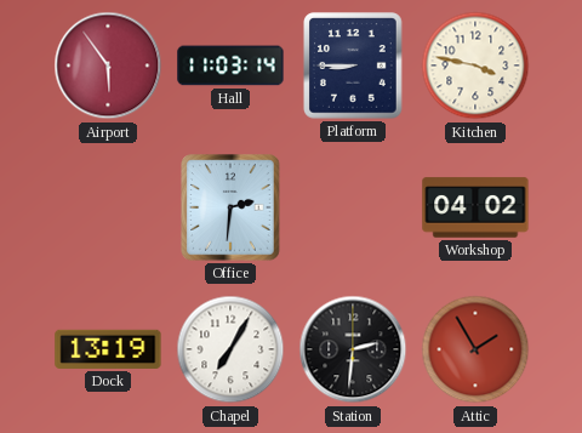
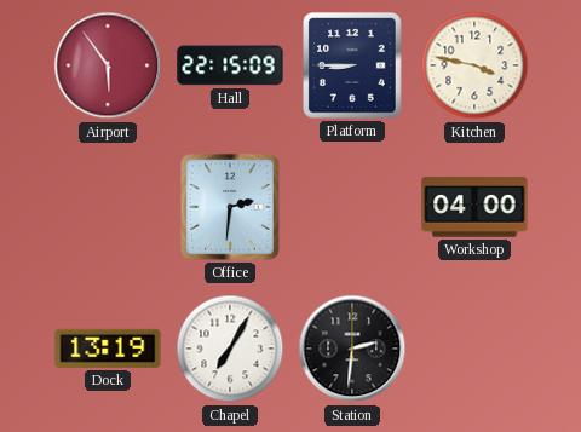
Hall: 11:03 -> 22:15
Workshop: 04:02 -> 04:00
Attic: 1:55 -> none
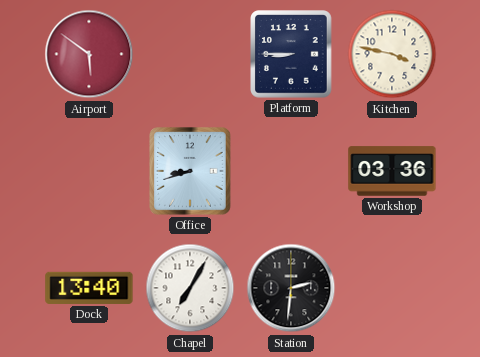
Airport: 5:54 -> 5:51
Hall: 22:15 -> none
Office: 2:31 -> 8:42
Workshop: 04:00 -> 03:36
Dock: 13:19 -> 13:40
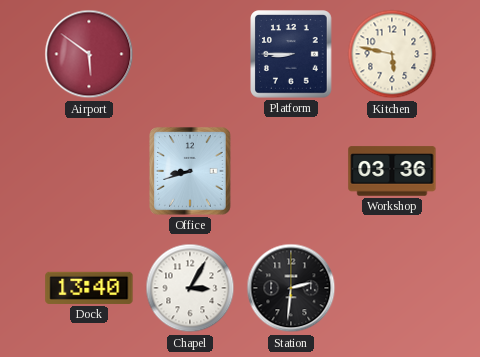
Kitchen: 3:47 -> 5:47
Chapel: 7:05 -> 3:05
